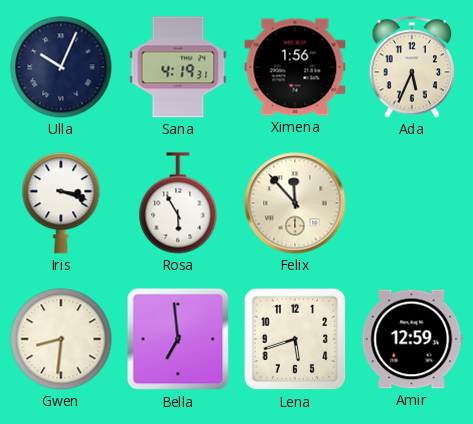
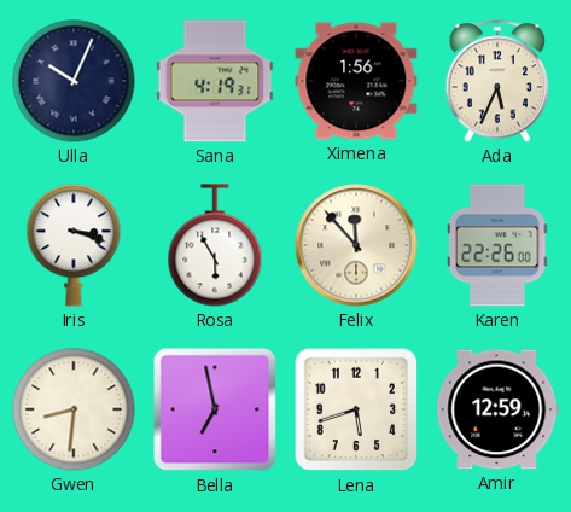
Karen: none -> 22:26
Bella: 6:59 -> 6:58
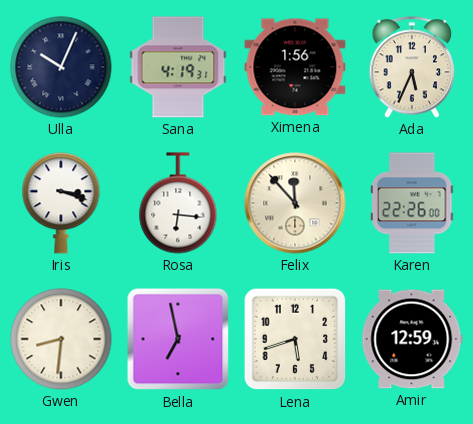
Rosa: 5:55 -> 6:16
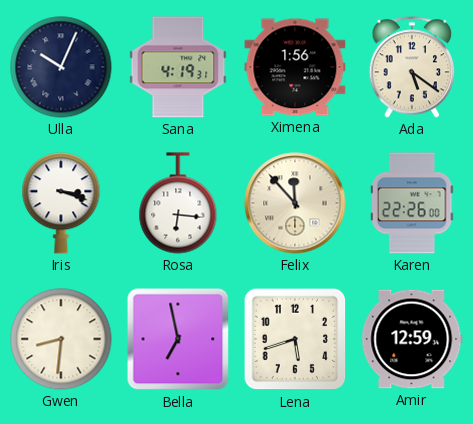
Ada: 5:34 -> 5:21
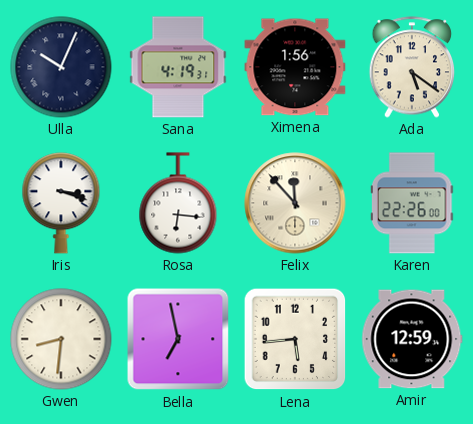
Lena: 5:42 -> 5:44
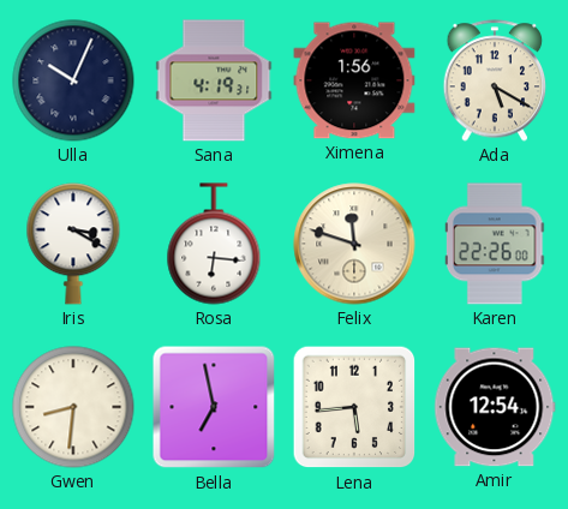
Ada: 5:21 -> 5:20
Iris: 3:18 -> 3:20
Felix: 11:53 -> 11:48
Amir: 12:59 -> 12:54
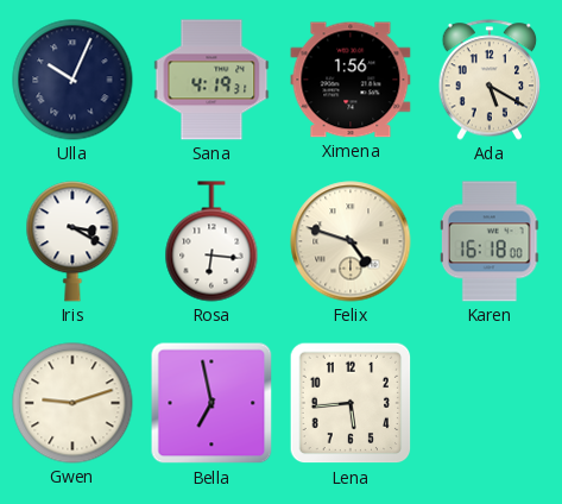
Felix: 11:48 -> 4:48
Karen: 22:26 -> 16:18
Gwen: 8:31 -> 9:12
Amir: 12:54 -> none
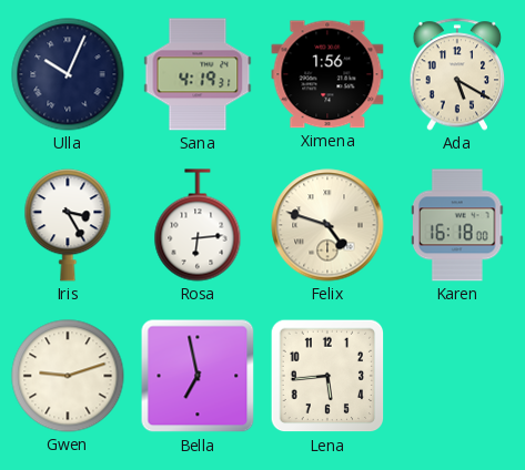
Iris: 3:20 -> 3:25
Rosa: 6:16 -> 6:14
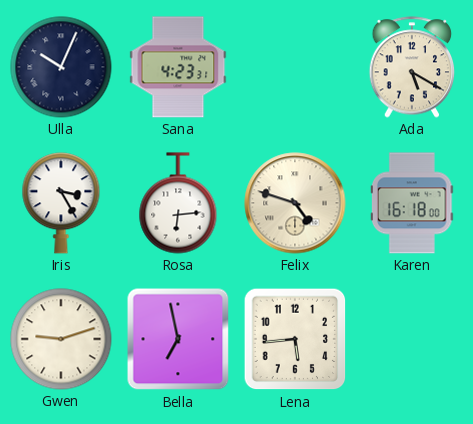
Sana: 4:19 -> 4:23
Ximena: 1:56 -> none
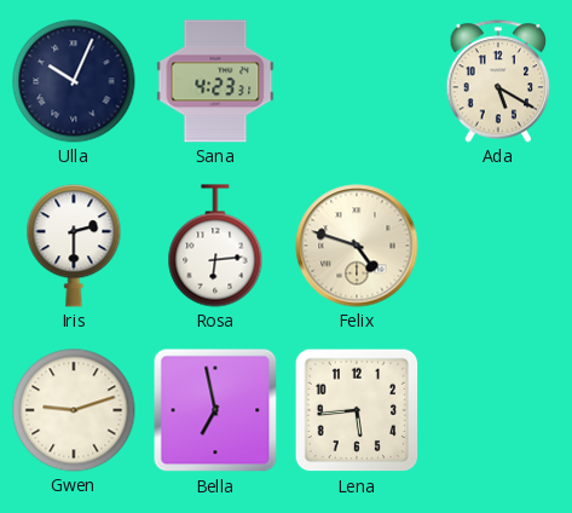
Iris: 3:25 -> 2:30
Karen: 16:18 -> none
